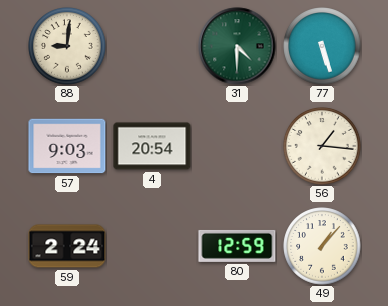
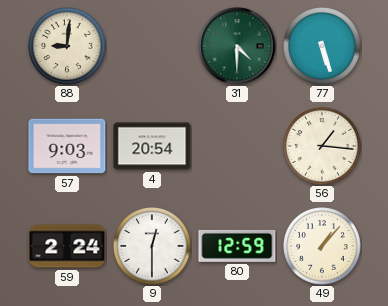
9: none -> 12:30
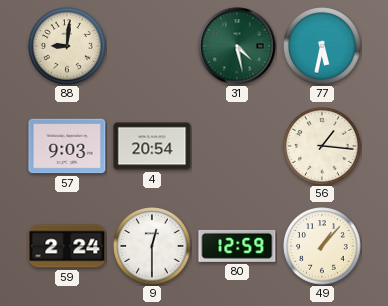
31: 4:30 -> 4:28
77: 5:27 -> 5:32
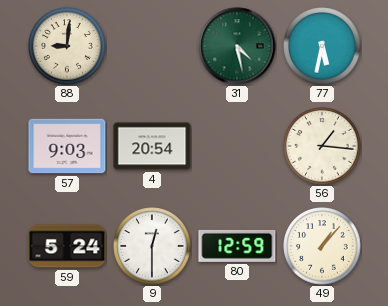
59: 2:24 -> 5:24
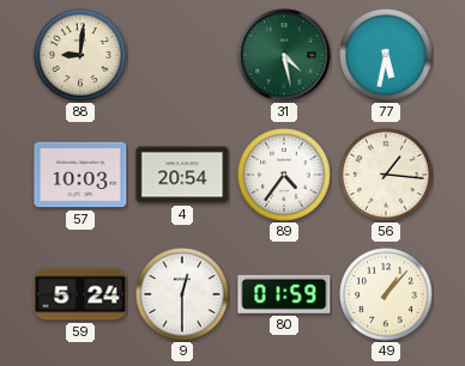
57: 9:03 -> 10:03
89: none -> 4:36
80: 12:59 -> 01:59
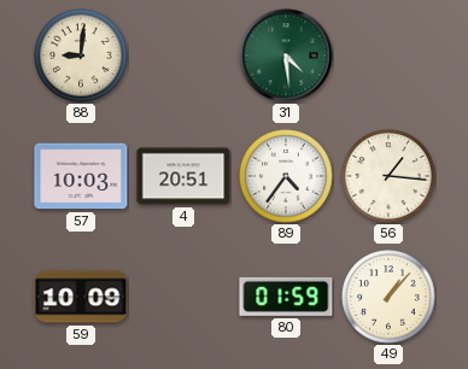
31: 4:28 -> 4:29
77: 5:32 -> none
4: 20:54 -> 20:51
59: 5:24 -> 10:09
9: 12:30 -> none
